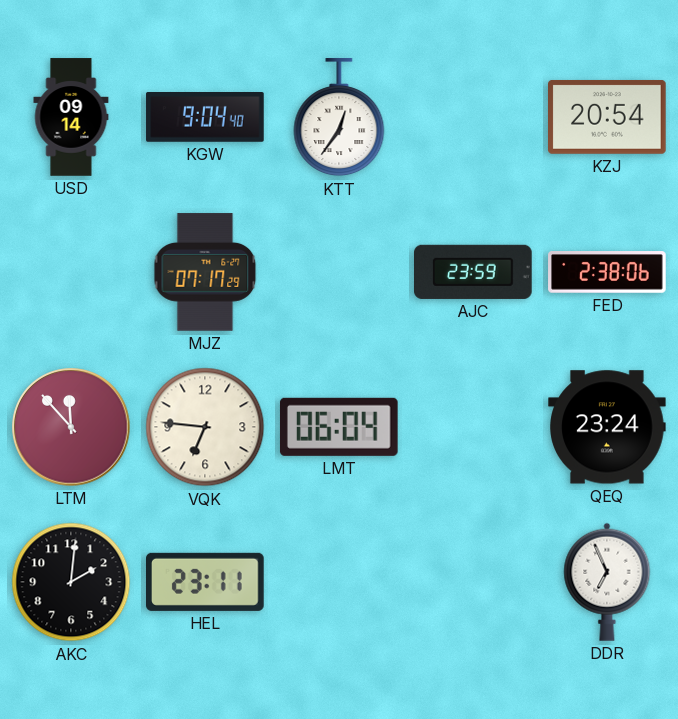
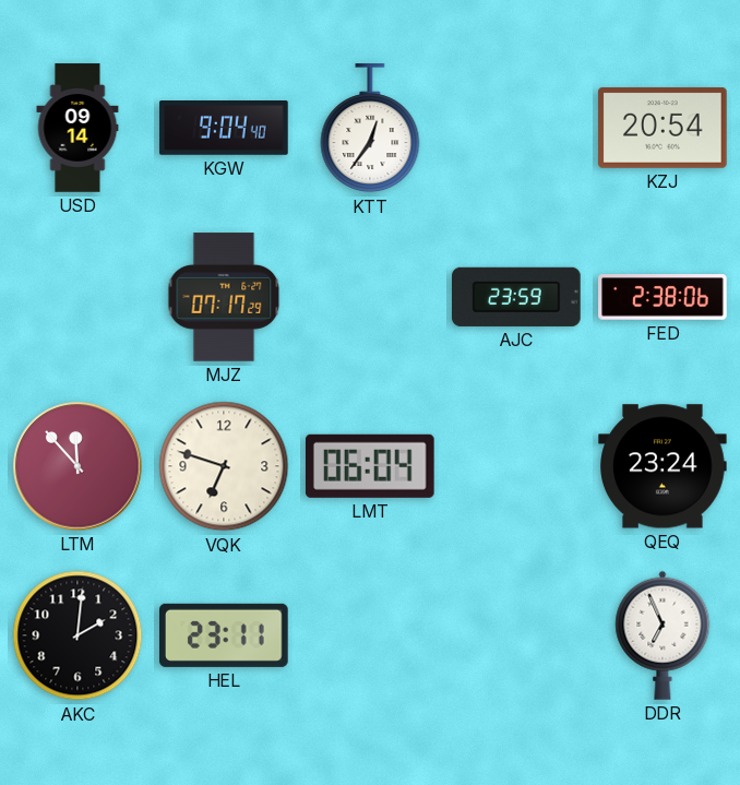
VQK: 6:46 -> 6:48
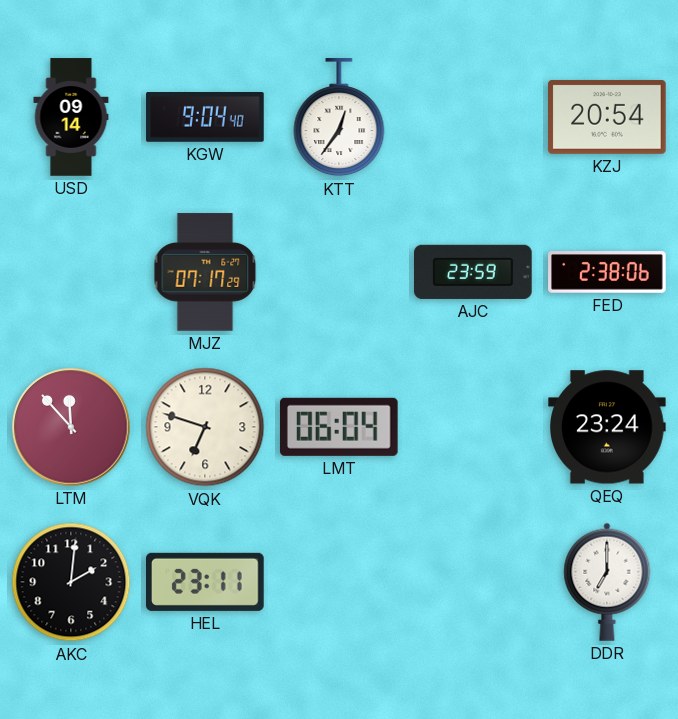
DDR: 6:56 -> 7:00
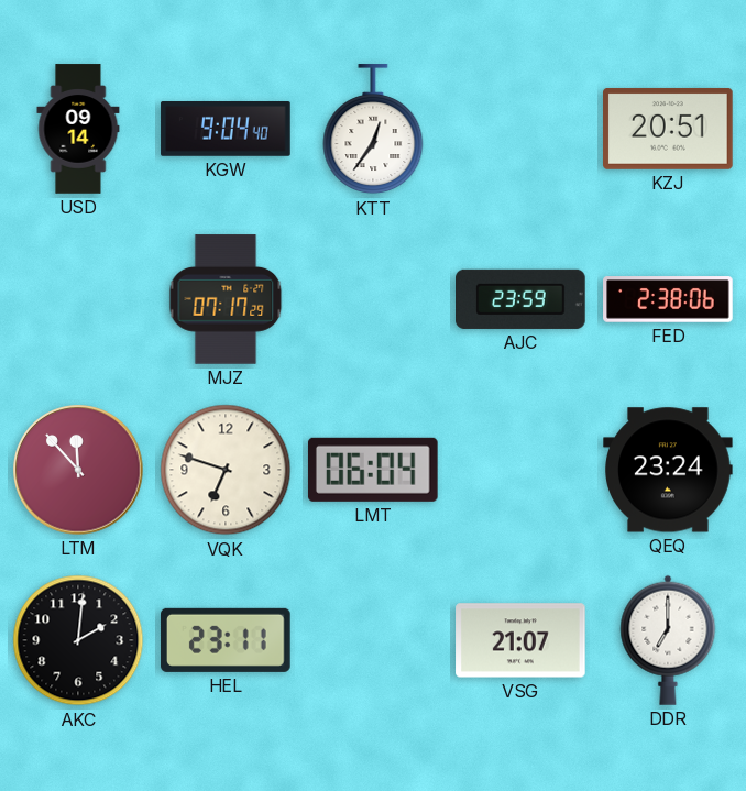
KZJ: 20:54 -> 20:51
VSG: none -> 21:07
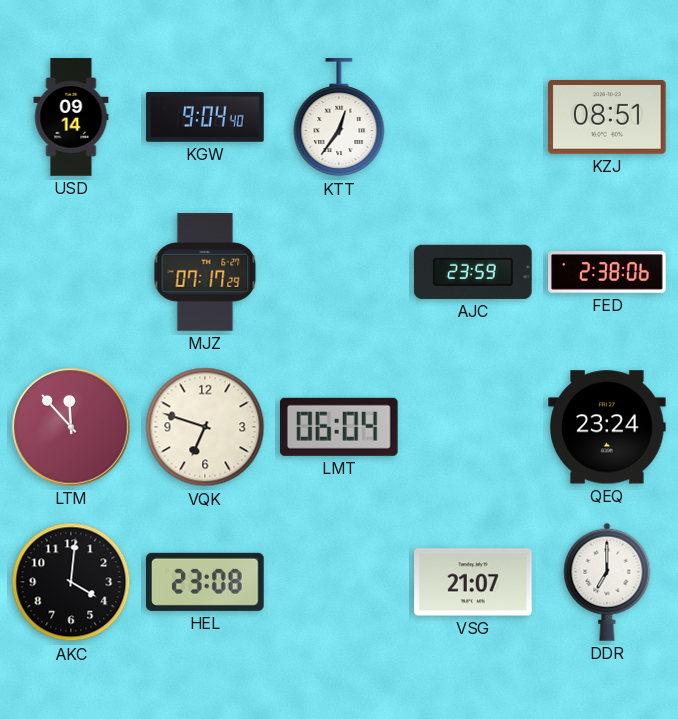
KZJ: 20:51 -> 08:51
AKC: 2:01 -> 4:01
HEL: 23:11 -> 23:08
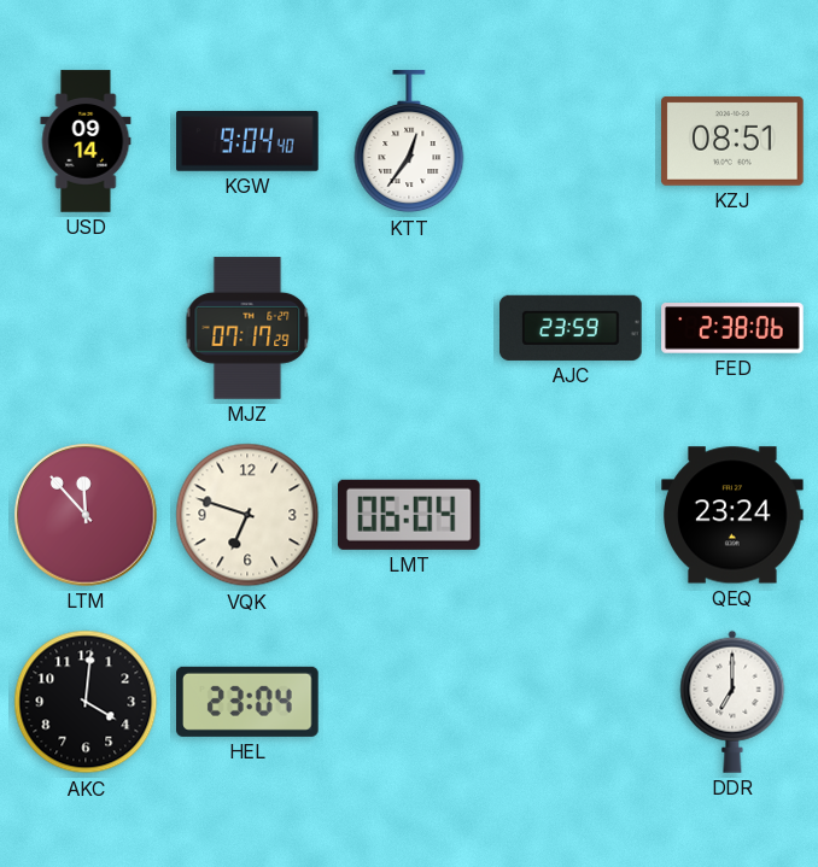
HEL: 23:08 -> 23:04
VSG: 21:07 -> none
